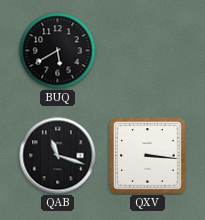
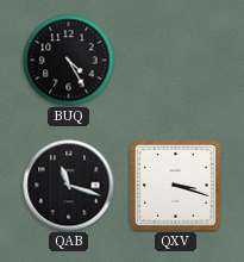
BUQ: 5:40 -> 4:25
QXV: 3:16 -> 3:18
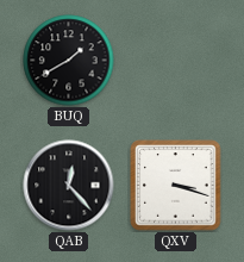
BUQ: 4:25 -> 1:40
QAB: 11:18 -> 12:23
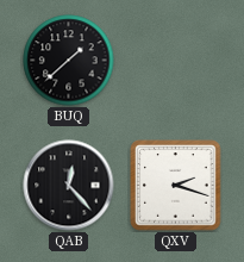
BUQ: 1:40 -> 1:38
QXV: 3:18 -> 2:18
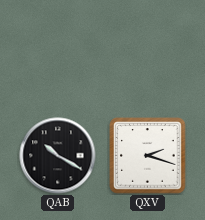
BUQ: 1:38 -> none
QAB: 12:23 -> 10:20
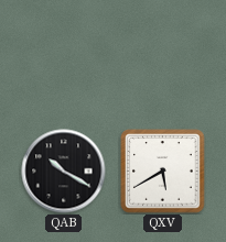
QXV: 2:18 -> 5:40
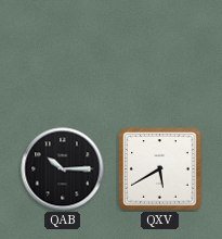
QAB: 10:20 -> 10:15
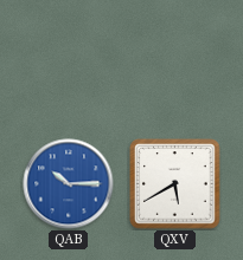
QAB dial: black -> blue
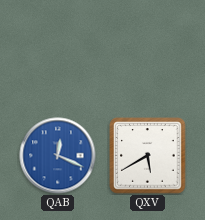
QAB: 10:15 -> 12:19
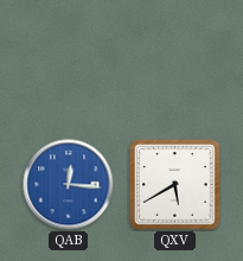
QAB: 12:19 -> 12:16
